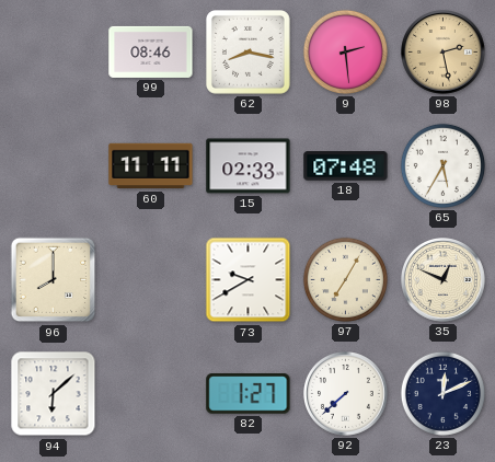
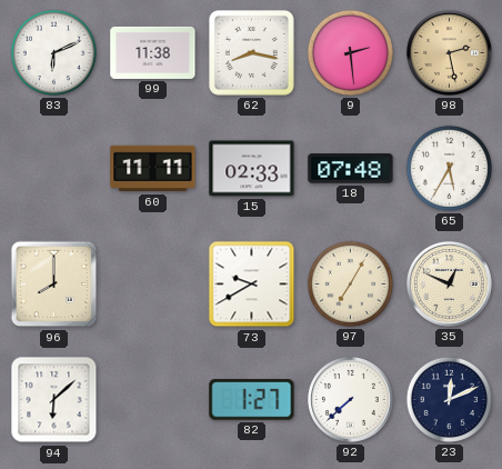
83: none -> 6:11
99: 08:46 -> 11:38
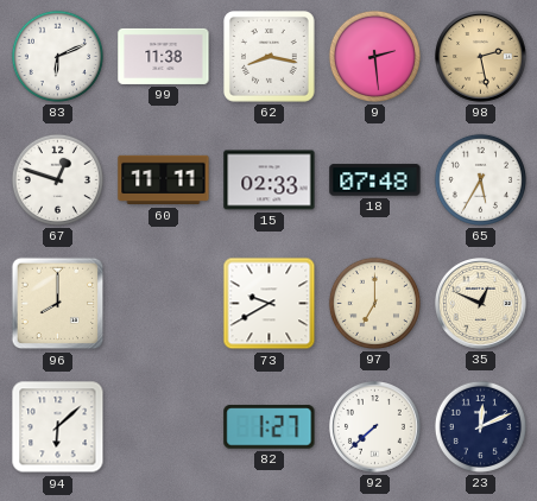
67: none -> 12:48
97: 7:05 -> 7:00
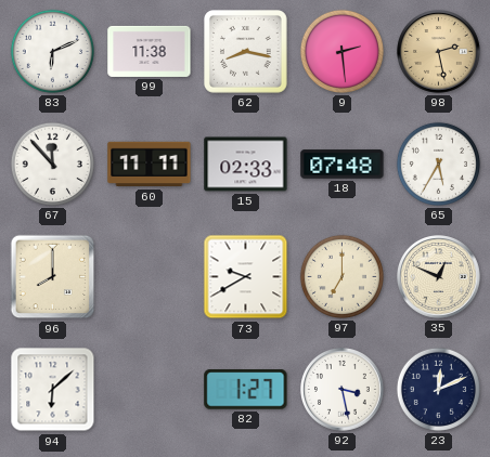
67: 12:48 -> 11:53
92: 7:38 -> 3:28
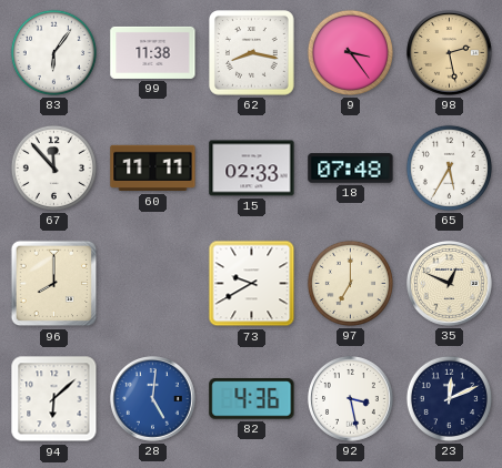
83: 6:11 -> 6:06
9: 2:29 -> 3:24
28: none -> 5:01
82: 1:27 -> 4:36
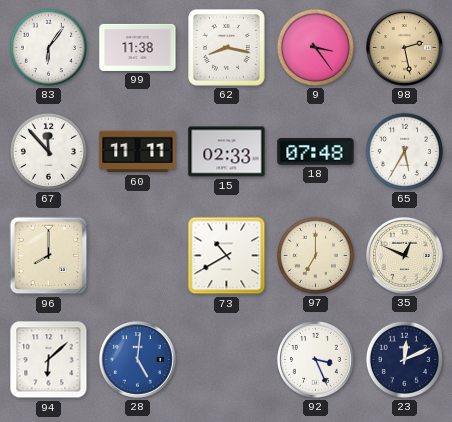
73: 9:40 -> 10:40
82: 4:36 -> none
92: 3:28 -> 3:26
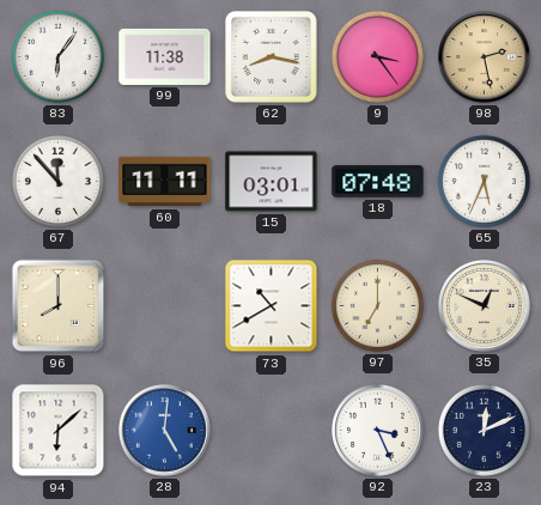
15: 02:33 -> 03:01
65: 5:35 -> 5:34
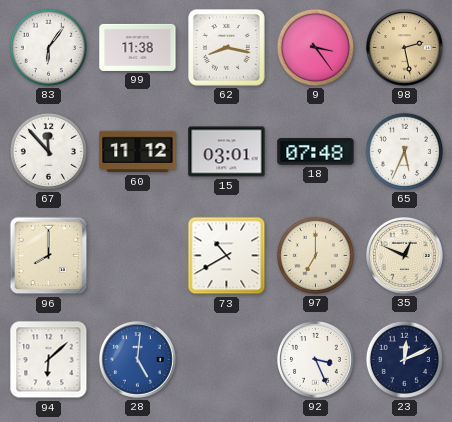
60: 11:11 -> 11:12
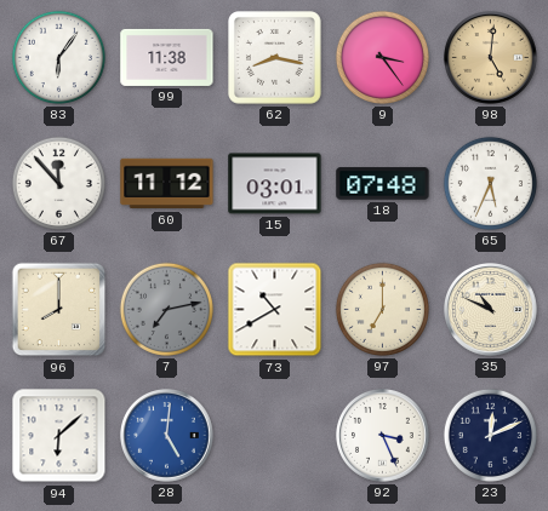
98: 2:28 -> 5:01
7: none -> 7:13
35: 12:49 -> 10:49
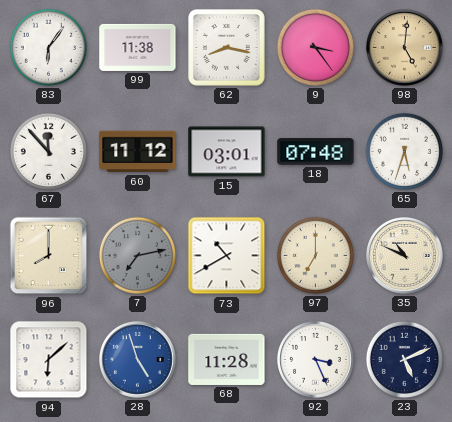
65: 5:34 -> 5:33
28: 5:01 -> 4:57
68: none -> 11:28
23: 12:11 -> 5:11
